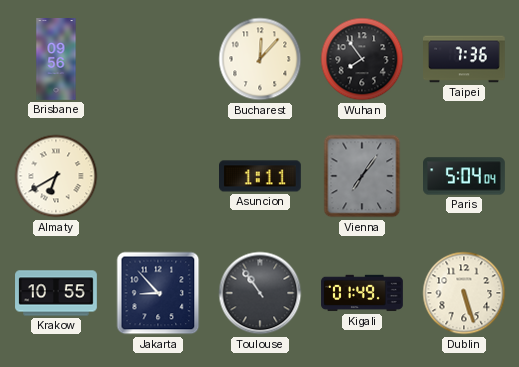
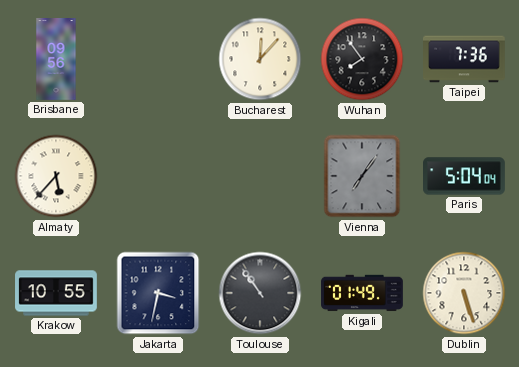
Almaty: 6:40 -> 5:37
Asuncion: 1:11 -> none
Jakarta: 8:53 -> 3:32
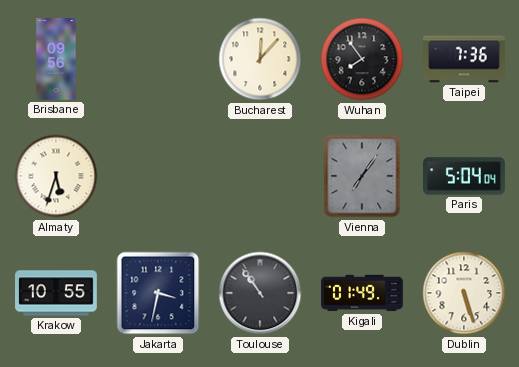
Almaty: 5:37 -> 5:33
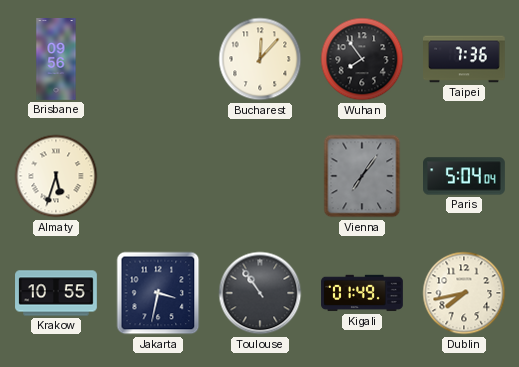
Dublin: 5:27 -> 7:43
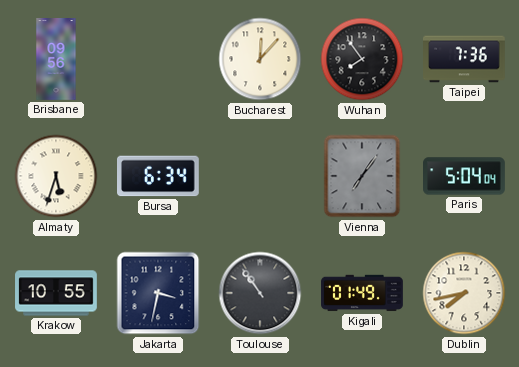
Bursa: none -> 6:34
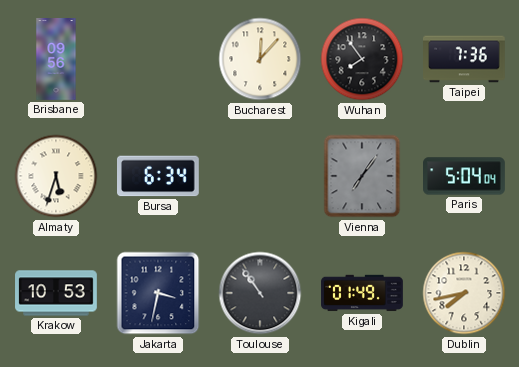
Krakow: 10:55 -> 10:53
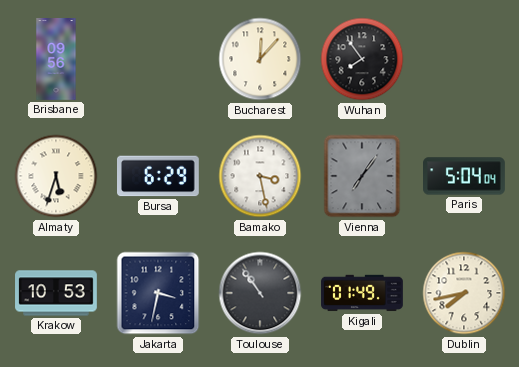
Taipei: 7:36 -> none
Bursa: 6:34 -> 6:29
Bamako: none -> 3:28
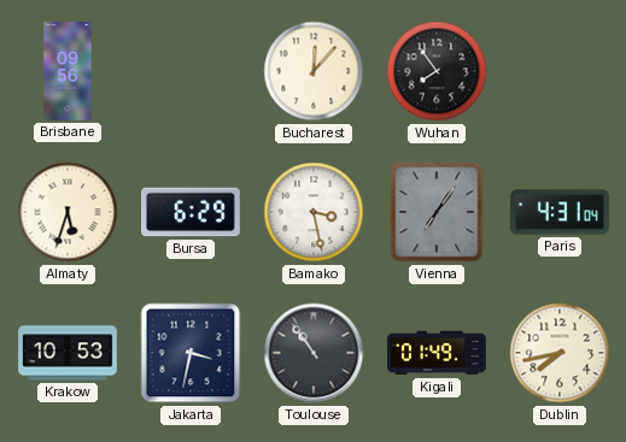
Paris: 5:04 -> 4:31
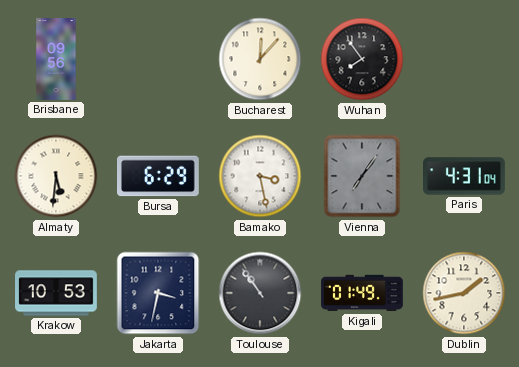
Almaty: 5:33 -> 5:31
Dublin: 7:43 -> 1:43
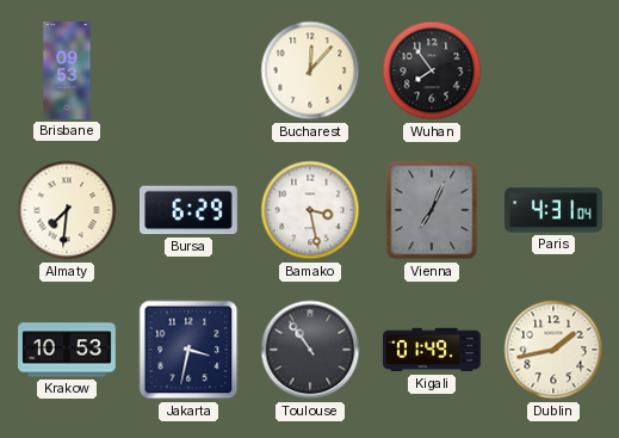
Brisbane: 09:56 -> 09:53
Almaty: 5:31 -> 7:31
Vienna: 7:06 -> 7:04
